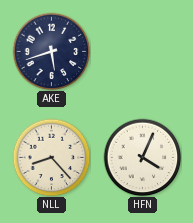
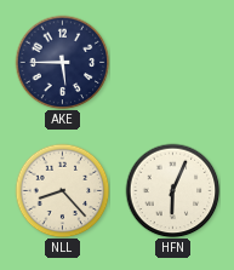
AKE: 5:42 -> 5:45
HFN: 4:04 -> 6:04
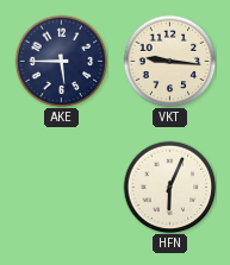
VKT: none -> 9:16
NLL: 8:23 -> none
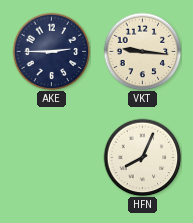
AKE: 5:45 -> 2:45
HFN: 6:04 -> 8:04
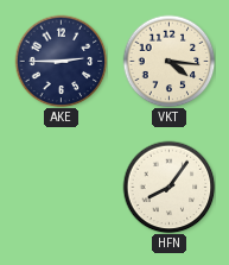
VKT: 9:16 -> 4:16
HFN: 8:04 -> 8:06
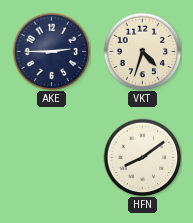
VKT: 4:16 -> 4:33
HFN: 8:06 -> 8:09
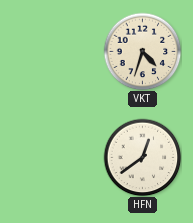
AKE: 2:45 -> none
HFN: 8:09 -> 12:39
